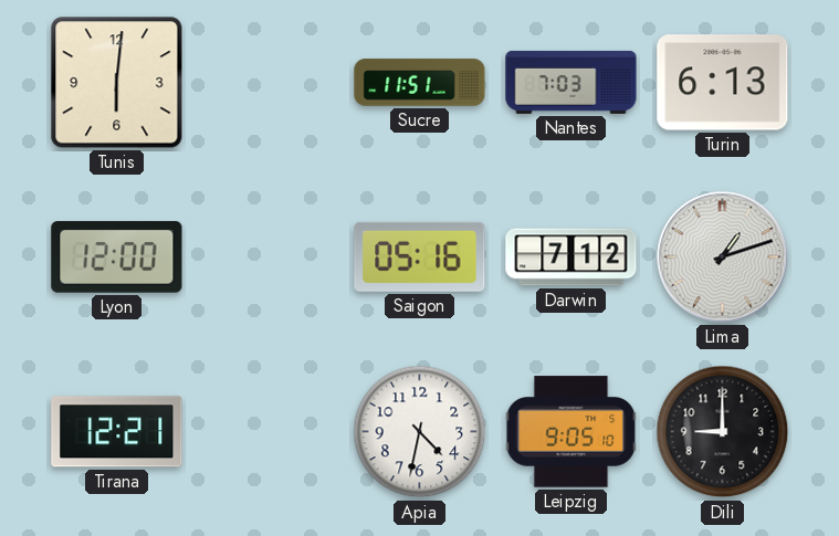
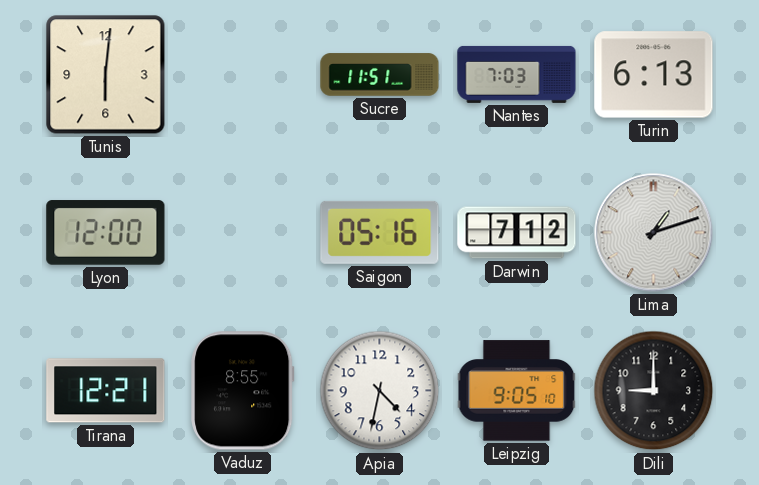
Vaduz: none -> 8:55
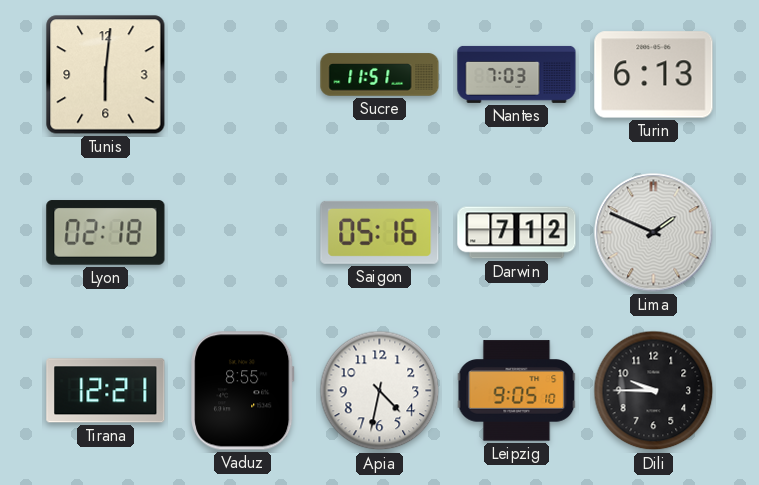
Lyon: 12:00 -> 02:18
Lima: 1:12 -> 1:49
Dili: 9:00 -> 9:45
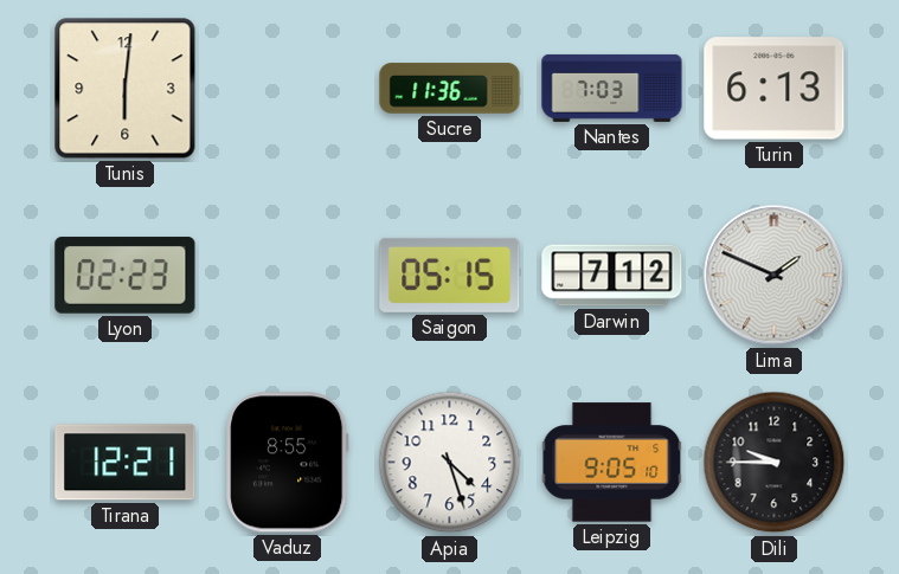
Sucre: 11:51 -> 11:36
Lyon: 02:18 -> 02:23
Saigon: 05:16 -> 05:15
Apia: 4:32 -> 4:27
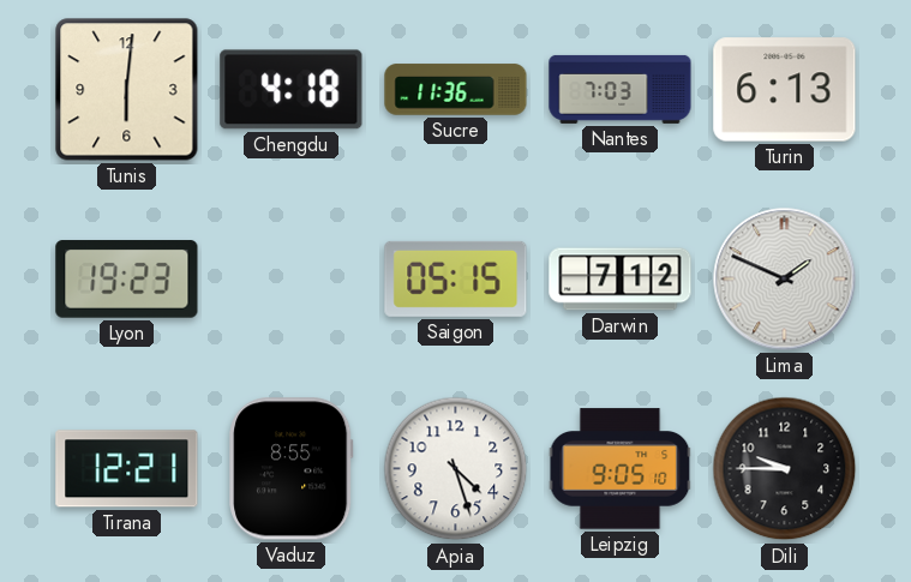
Chengdu: none -> 4:18
Lyon: 02:23 -> 19:23
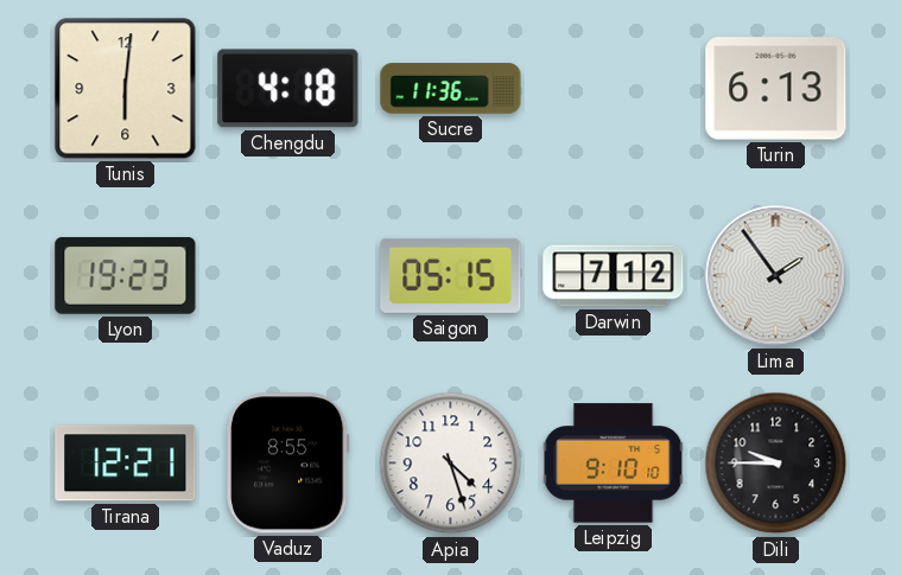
Nantes: 7:03 -> none
Lima: 1:49 -> 1:54
Leipzig: 9:05 -> 9:10
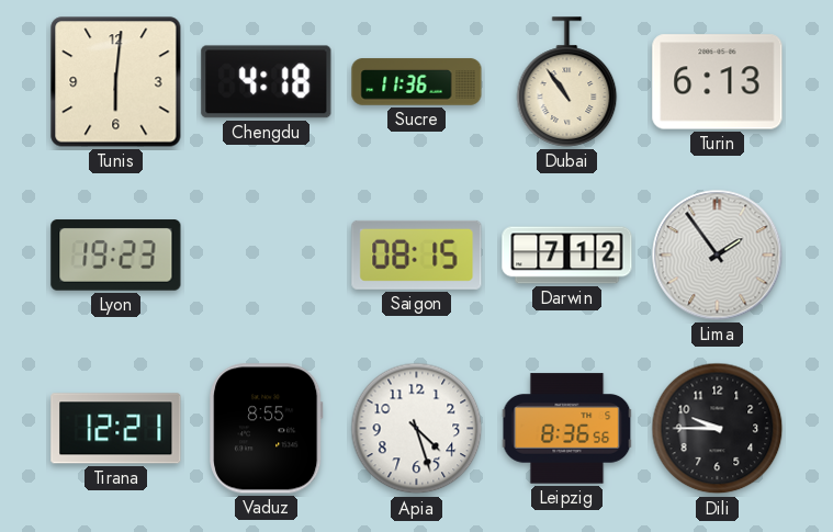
Dubai: none -> 10:54
Saigon: 05:15 -> 08:15
Leipzig: 9:10 -> 8:36
